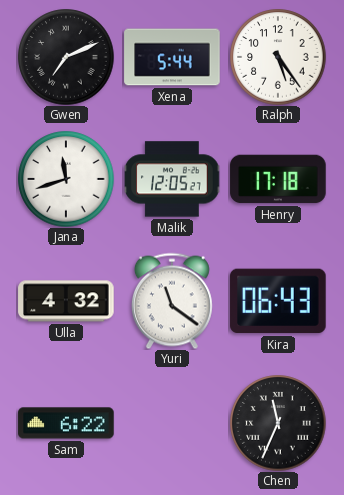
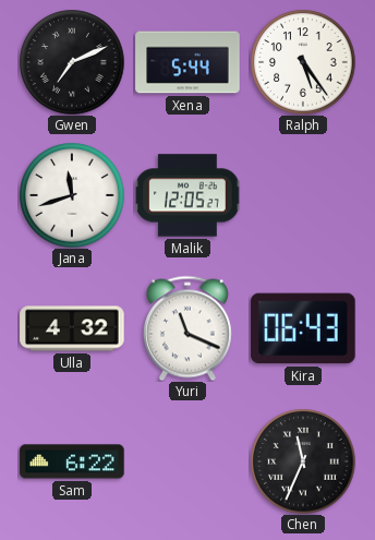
Henry: 17:18 -> none
Yuri: 11:21 -> 11:19
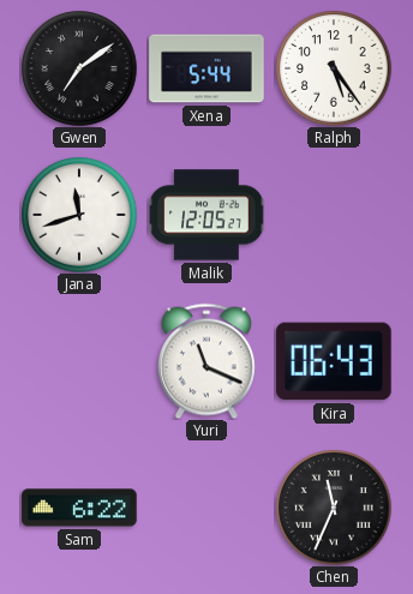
Gwen: 7:11 -> 7:09
Ulla: 4:32 -> none
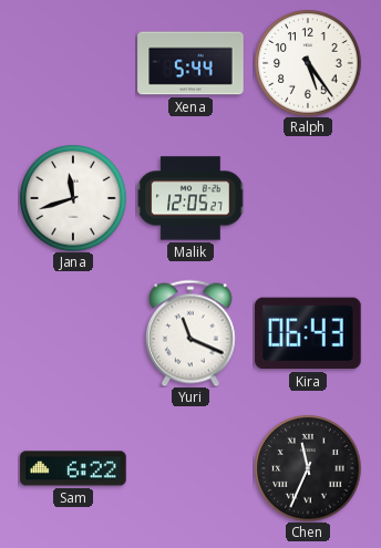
Gwen: 7:09 -> none
